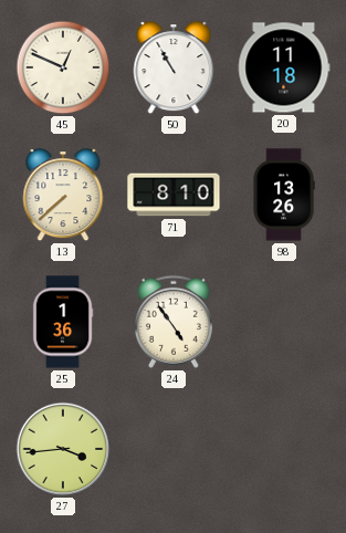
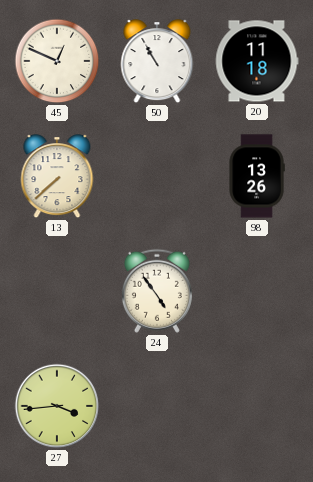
71: 8:10 -> none
25: 1:36 -> none
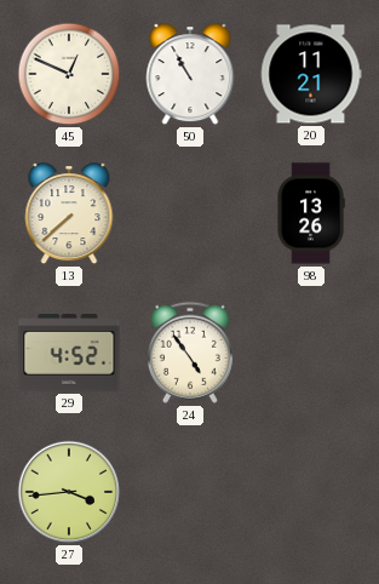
20: 11:18 -> 11:21
29: none -> 4:52
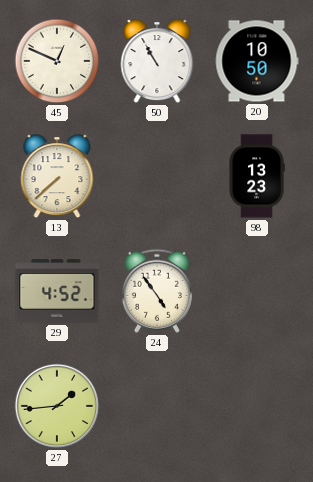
20: 11:21 -> 10:50
98: 13:26 -> 13:23
27: 3:44 -> 1:44
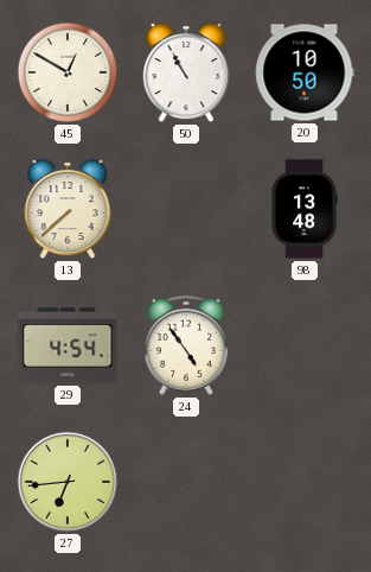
45: 12:49 -> 12:50
98: 13:23 -> 13:48
29: 4:52 -> 4:54
27: 1:44 -> 6:44
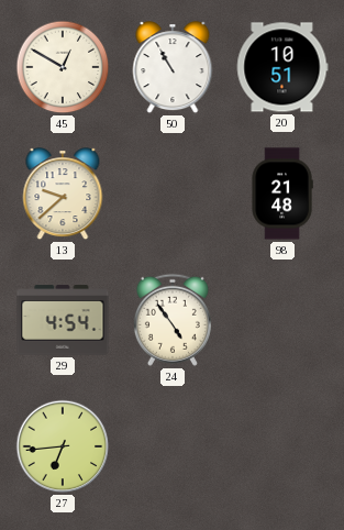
20: 10:50 -> 10:51
13: 7:38 -> 9:38
98: 13:48 -> 21:48
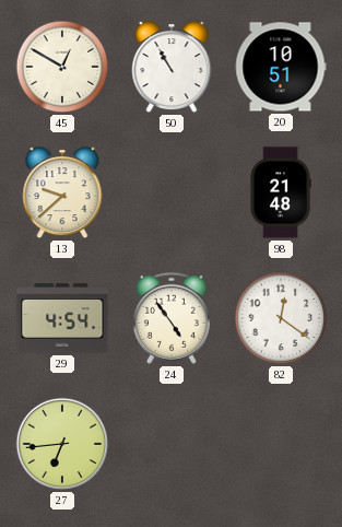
82: none -> 12:21
